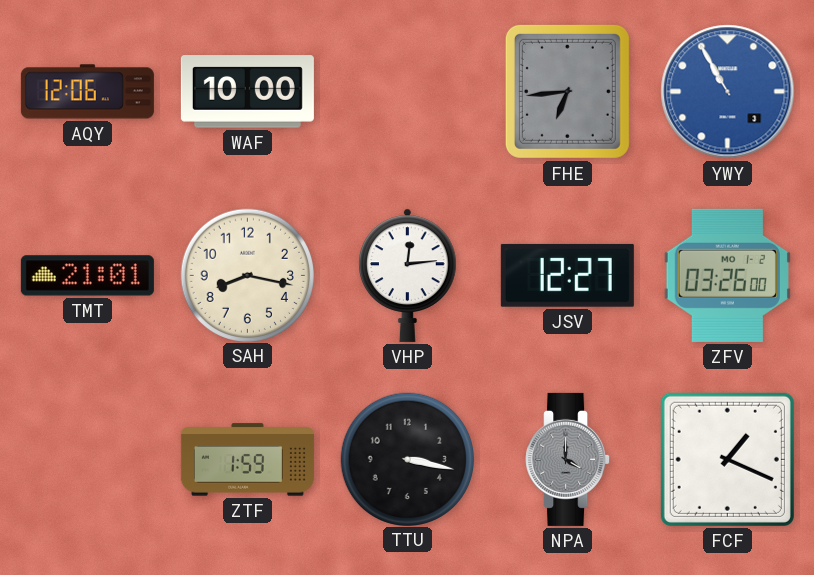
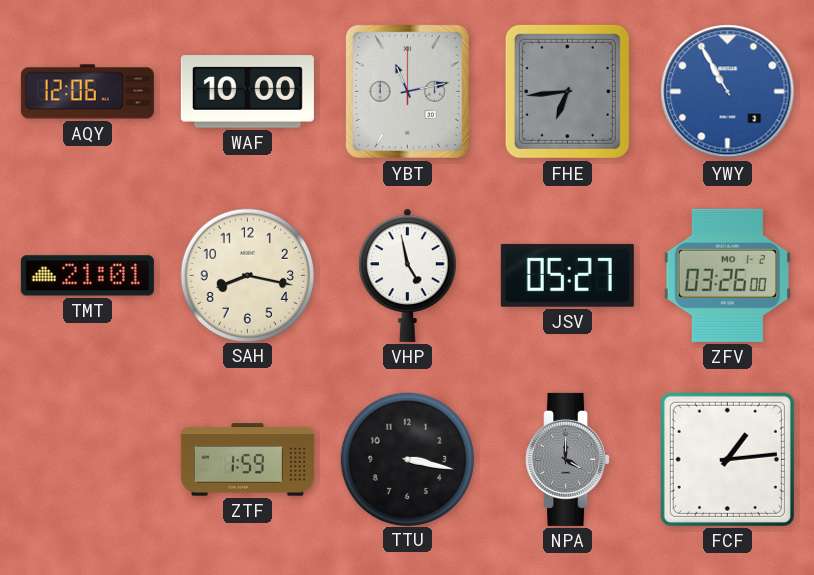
YBT: none -> 11:13
VHP: 12:14 -> 4:58
JSV: 12:27 -> 05:27
FCF: 1:19 -> 1:14
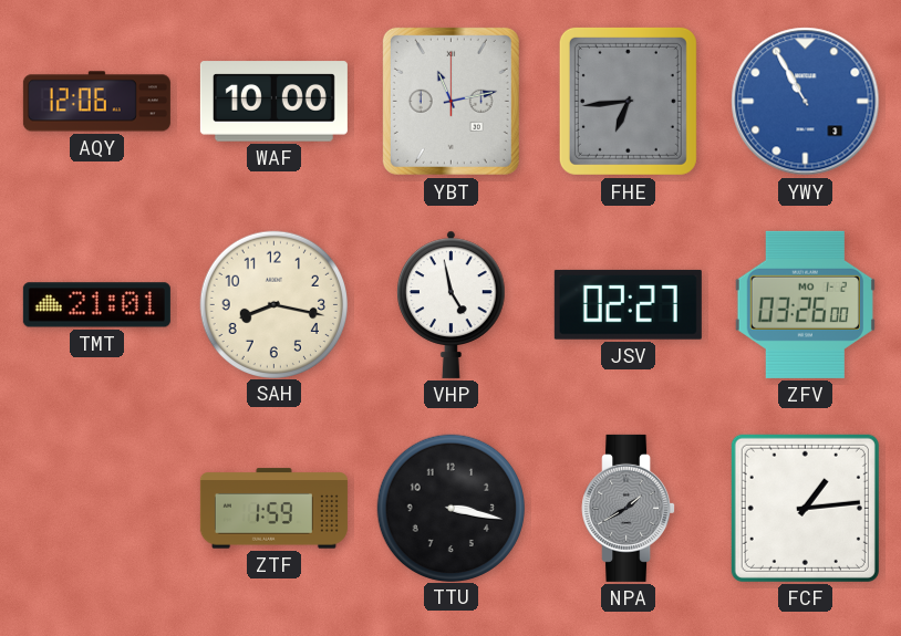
JSV: 05:27 -> 02:27
NPA: 4:00 -> 1:40
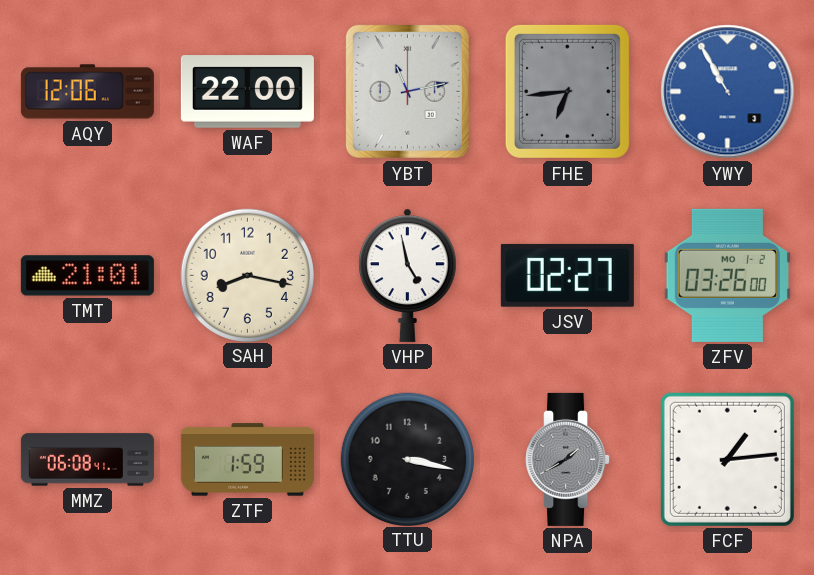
WAF: 10:00 -> 22:00
MMZ: none -> 06:08
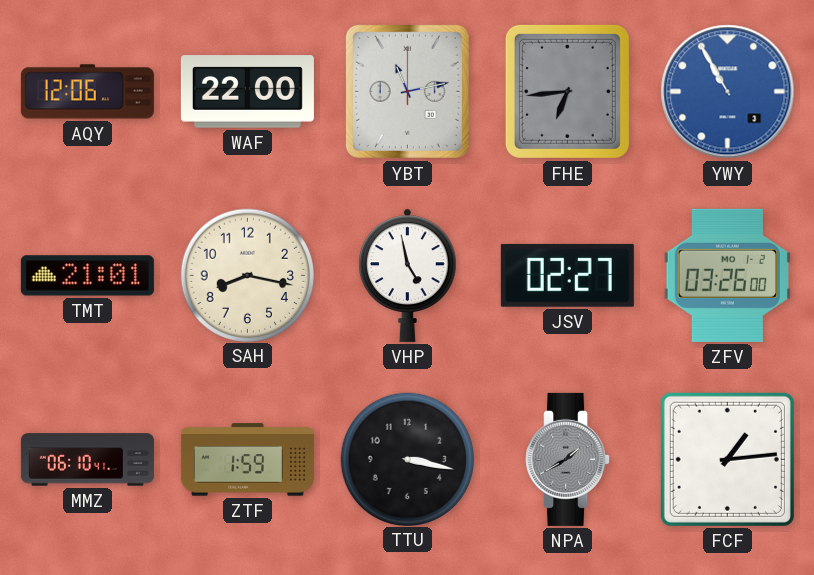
MMZ: 06:08 -> 06:10
